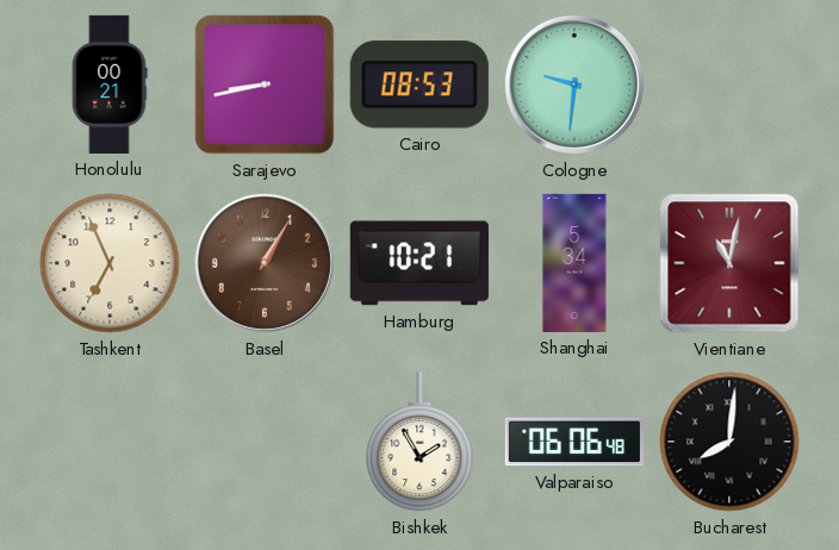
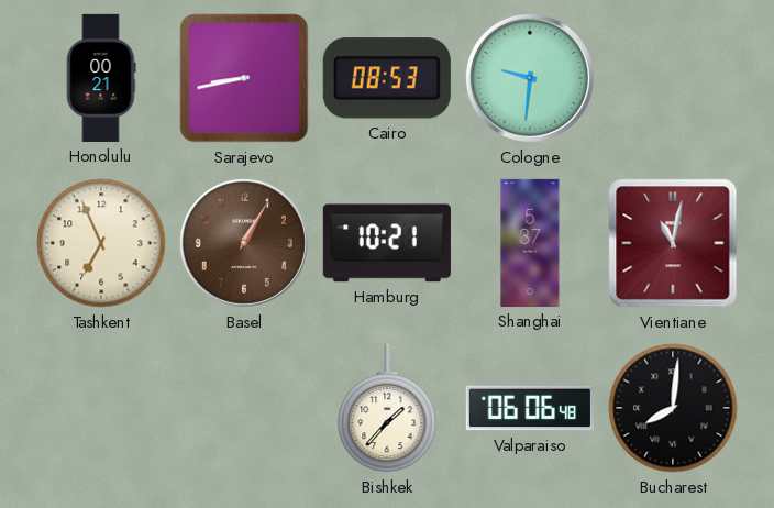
Shanghai: 5:34 -> 5:37
Bishkek: 1:55 -> 1:37
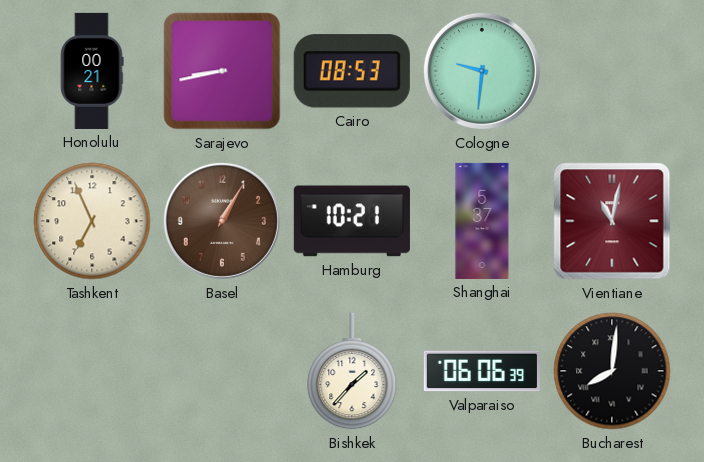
Valparaiso: 06:06:48 -> 06:06:39
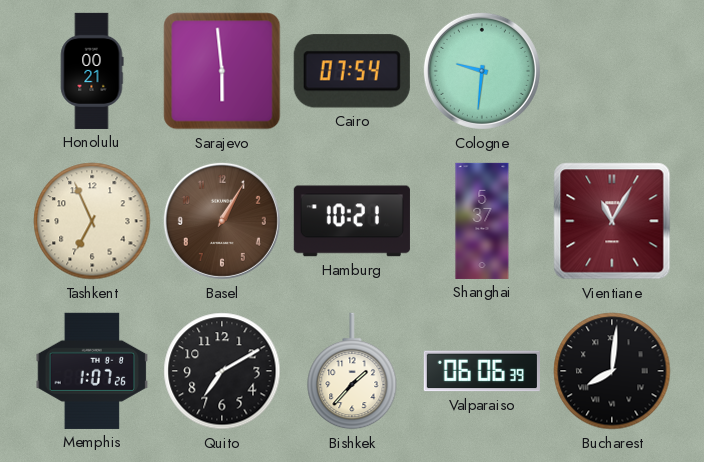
Sarajevo: 8:43 -> 5:59
Cairo: 08:53 -> 07:54
Vientiane: 11:02 -> 11:05
Memphis: none -> 1:07
Quito: none -> 7:10
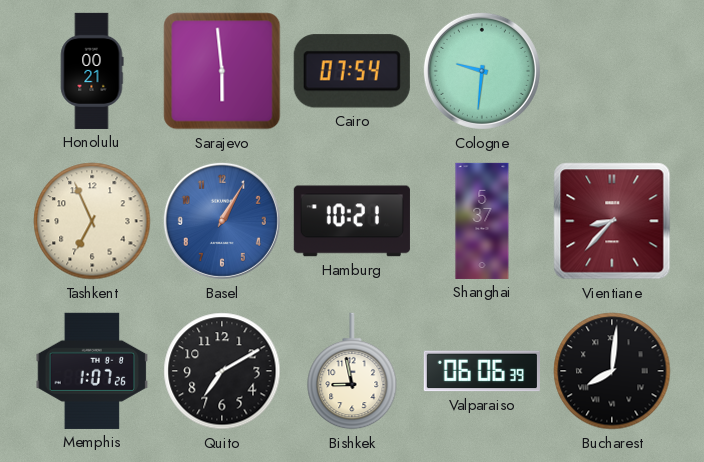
Basel dial: brown -> blue
Vientiane: 11:05 -> 8:37
Bishkek: 1:37 -> 8:58
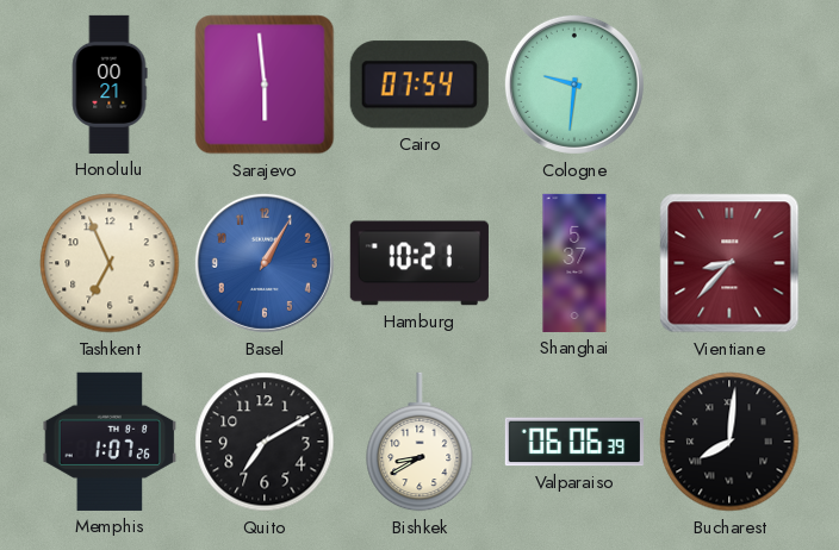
Bishkek: 8:58 -> 8:40
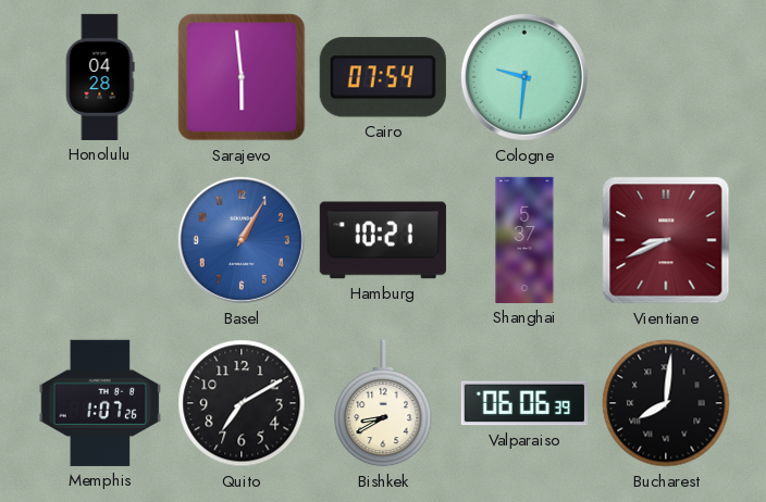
Honolulu: 00:21 -> 04:28
Tashkent: 6:56 -> none
Vientiane: 8:37 -> 8:41
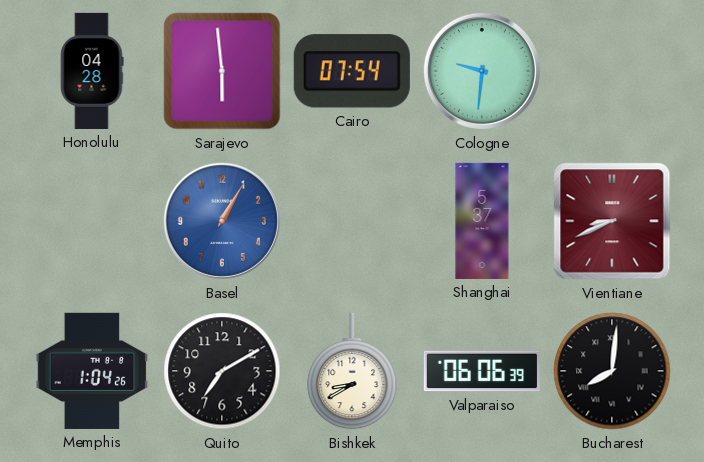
Hamburg: 10:21 -> none
Memphis: 1:07 -> 1:04
